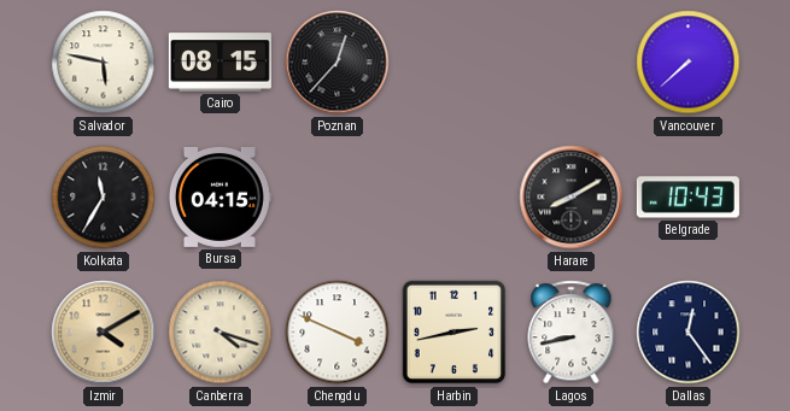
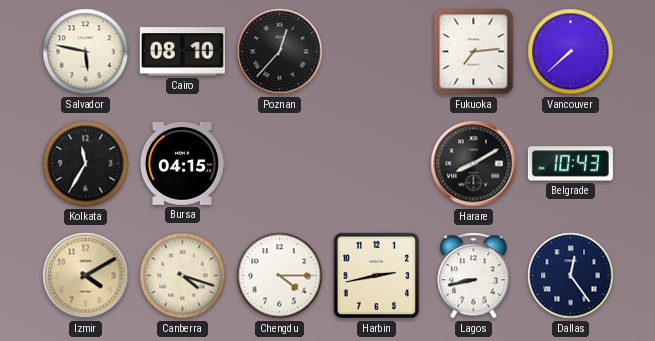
Cairo: 08:15 -> 08:10
Fukuoka: none -> 7:14
Chengdu: 3:49 -> 4:15
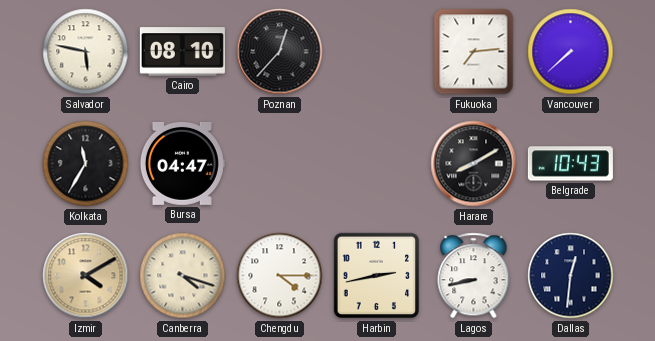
Bursa: 04:15 -> 04:47
Dallas: 12:24 -> 12:31
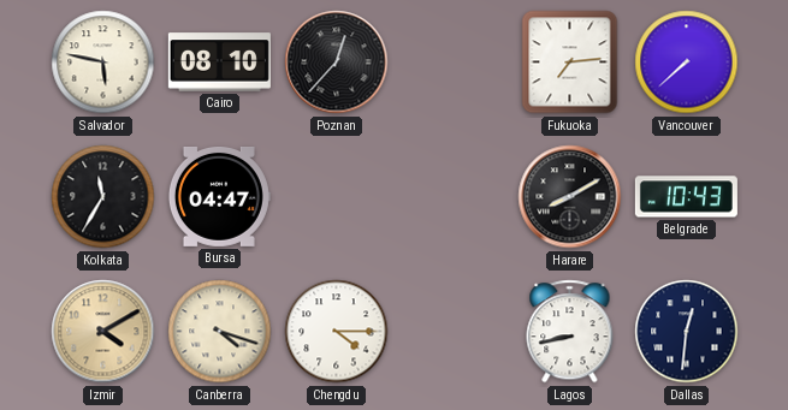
Harbin: 2:43 -> none
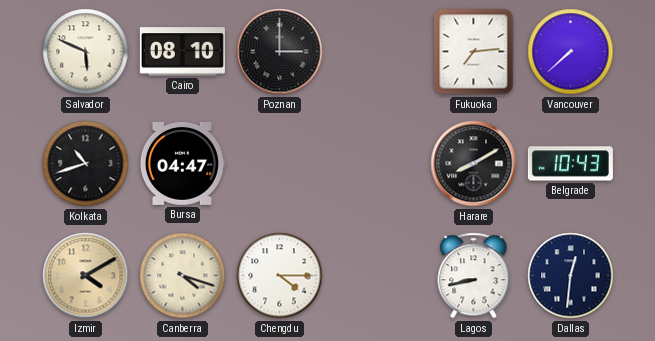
Salvador: 5:47 -> 5:49
Poznan: 12:37 -> 3:00
Kolkata: 11:35 -> 10:42
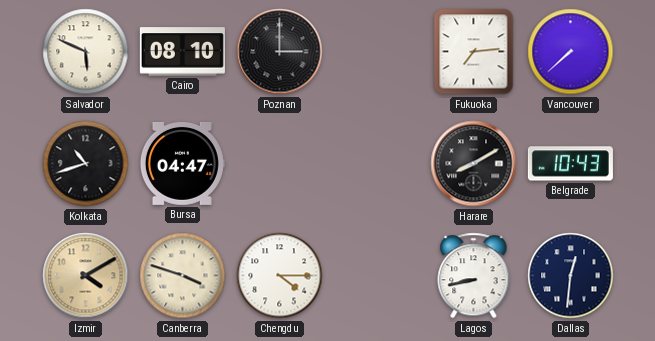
Canberra: 4:18 -> 3:48
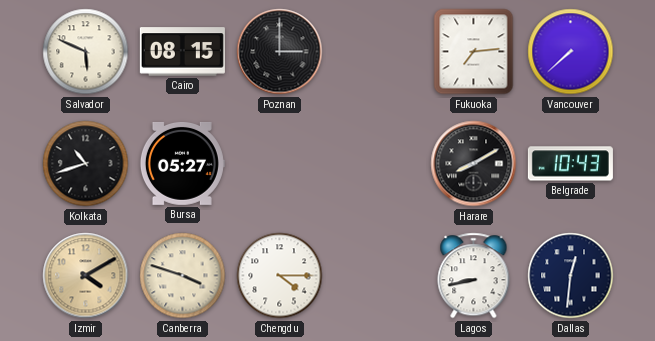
Cairo: 08:10 -> 08:15
Bursa: 04:47 -> 05:27
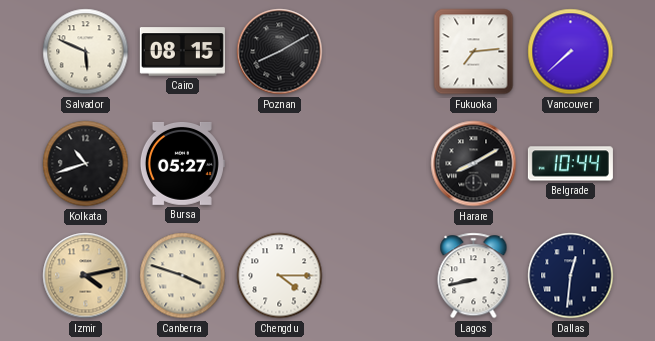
Poznan: 3:00 -> 8:10
Belgrade: 10:43 -> 10:44
Izmir: 4:10 -> 4:13
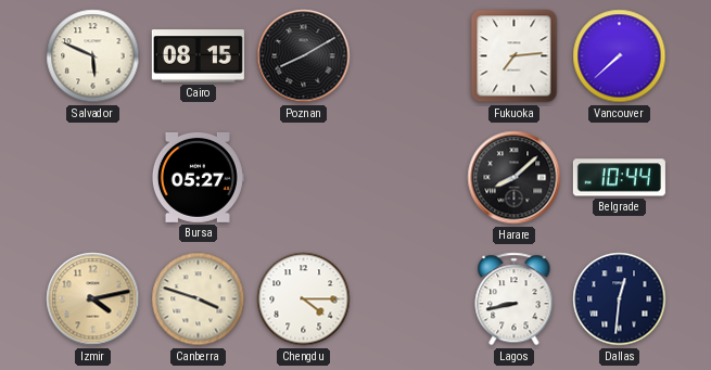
Kolkata: 10:42 -> none
Harare: 8:10 -> 8:08
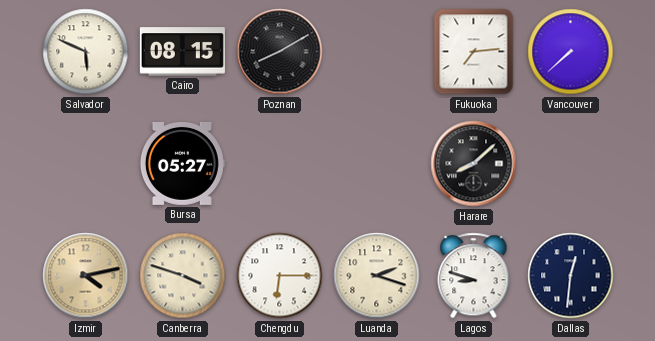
Belgrade: 10:44 -> none
Chengdu: 4:15 -> 6:15
Luanda: none -> 2:18
Lagos: 8:43 -> 8:48
